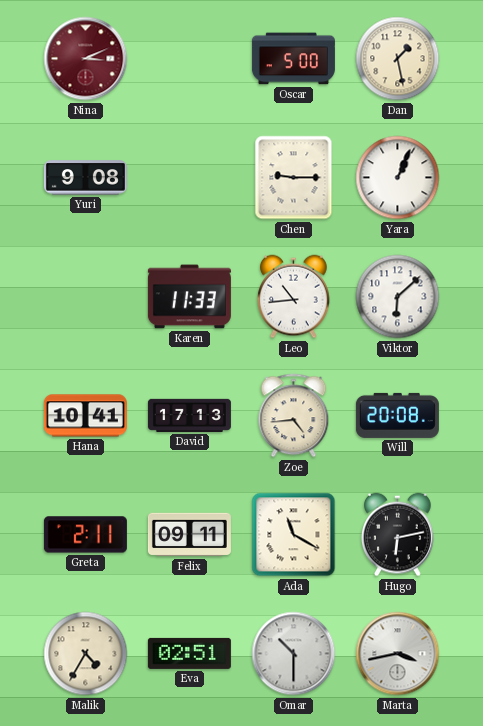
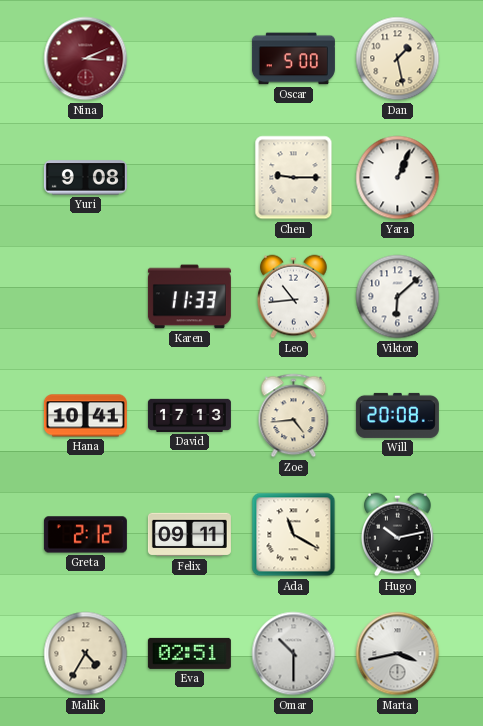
Greta: 2:11 -> 2:12
Hugo: 6:13 -> 10:13
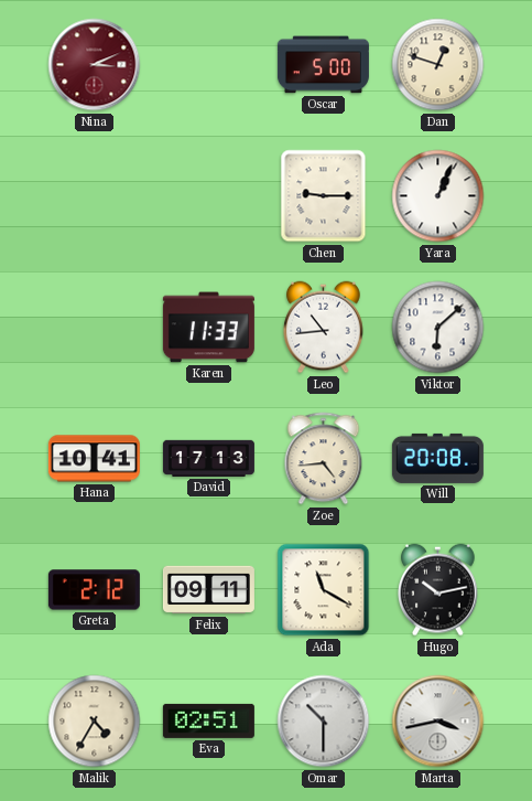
Dan: 1:28 -> 12:48
Yuri: 9:08 -> none
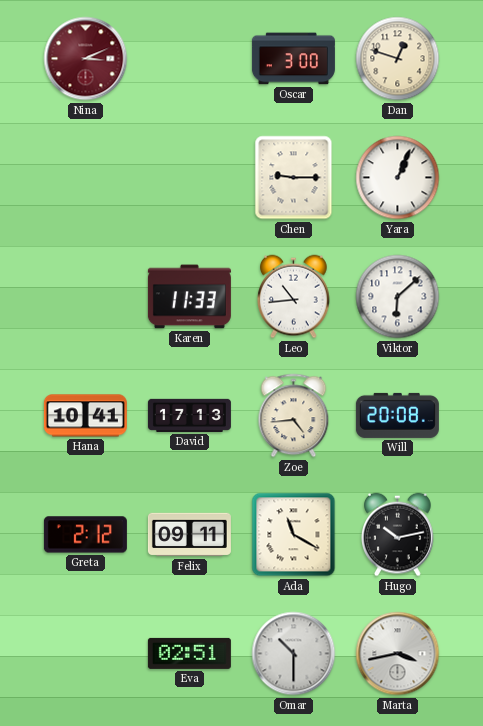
Oscar: 5:00 -> 3:00
Malik: 4:35 -> none
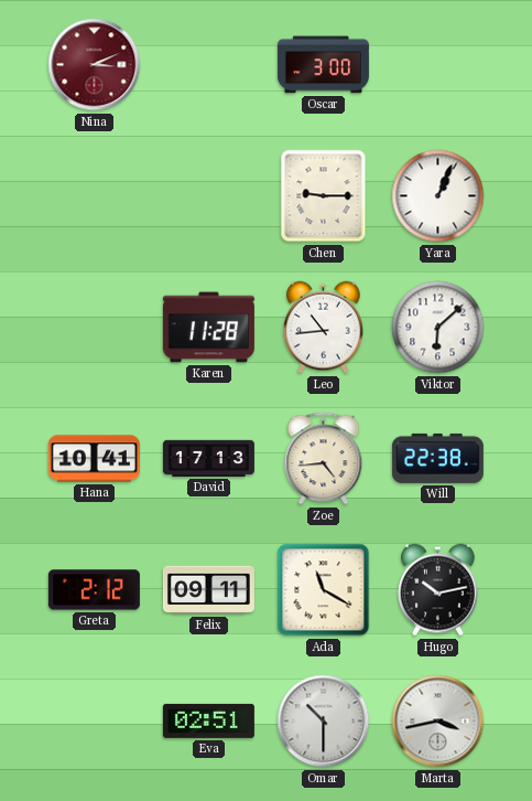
Dan: 12:48 -> none
Karen: 11:33 -> 11:28
Will: 20:08 -> 22:38
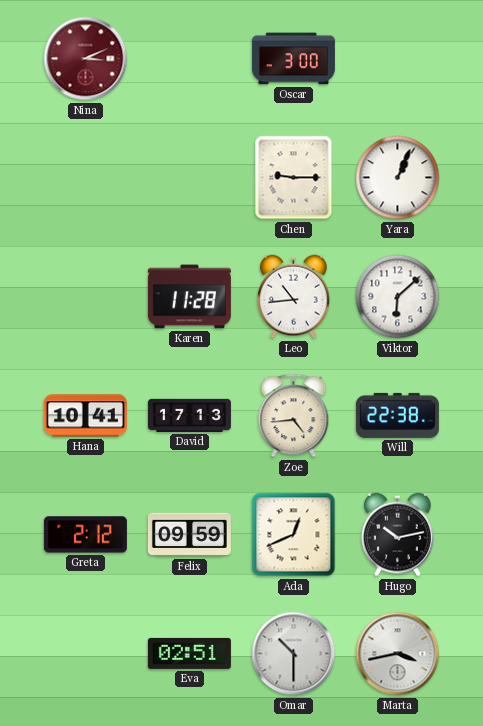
Felix: 09:11 -> 09:59
Ada: 11:20 -> 12:41
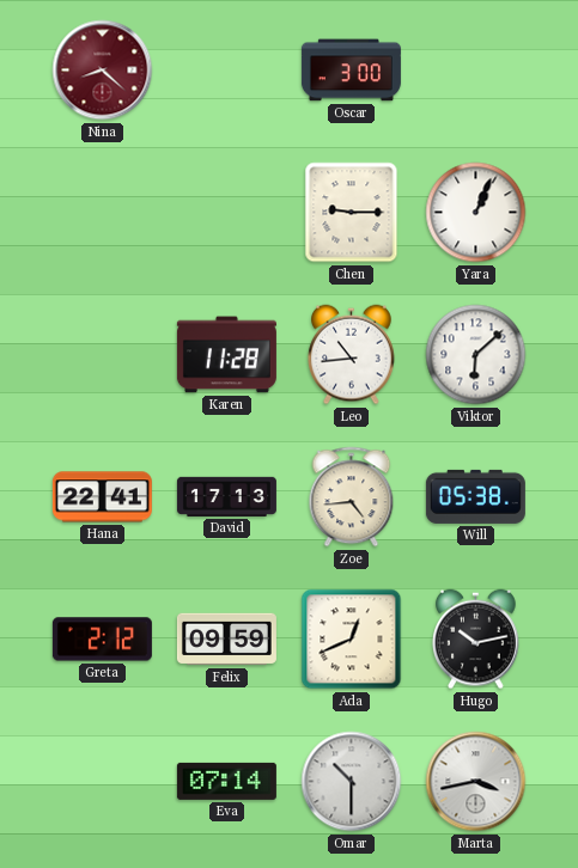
Nina: 3:11 -> 8:22
Hana: 10:41 -> 22:41
Will: 22:38 -> 05:38
Eva: 02:51 -> 07:14
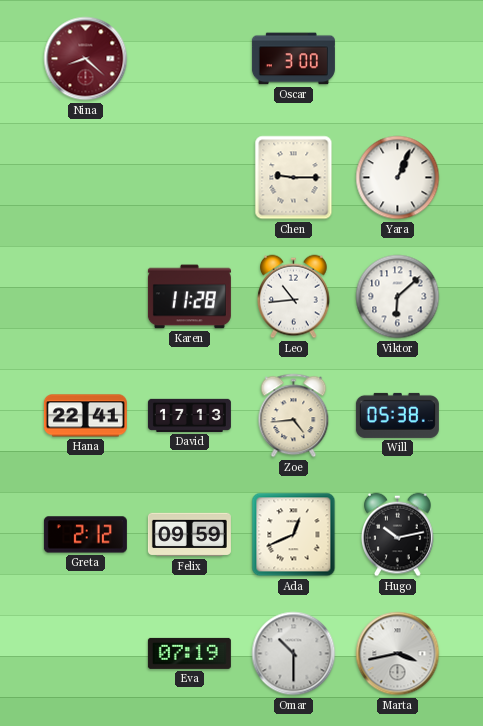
Eva: 07:14 -> 07:19
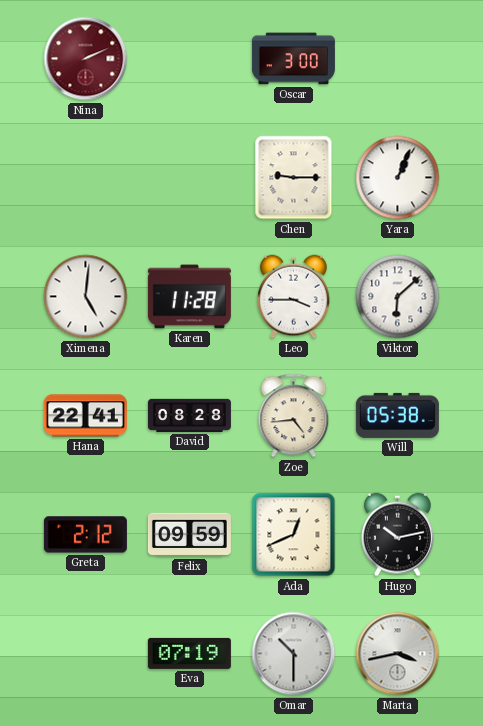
Nina: 8:22 -> 2:11
Ximena: none -> 5:01
Leo: 10:44 -> 3:45
David: 17:13 -> 08:28
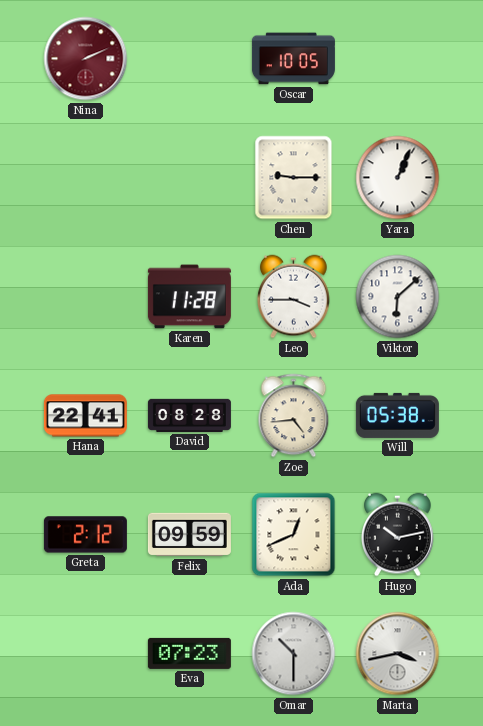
Oscar: 3:00 -> 10:05
Ximena: 5:01 -> none
Eva: 07:19 -> 07:23
